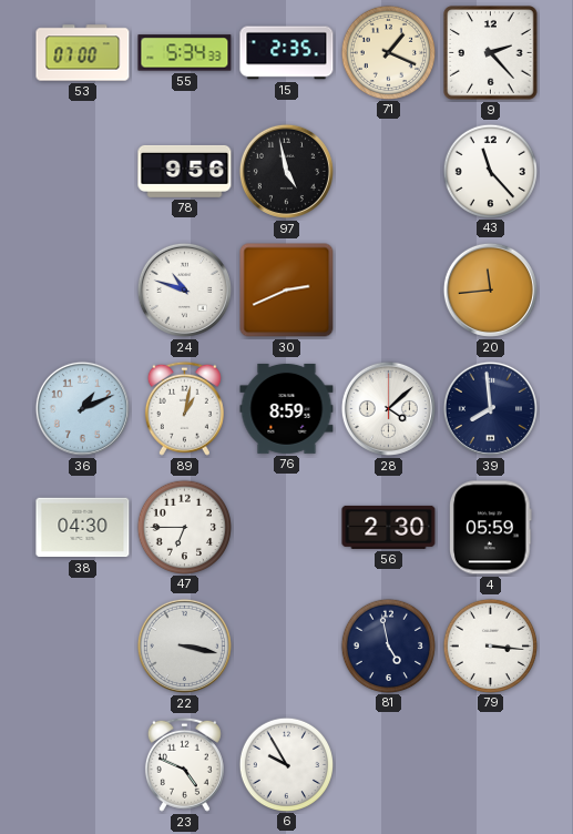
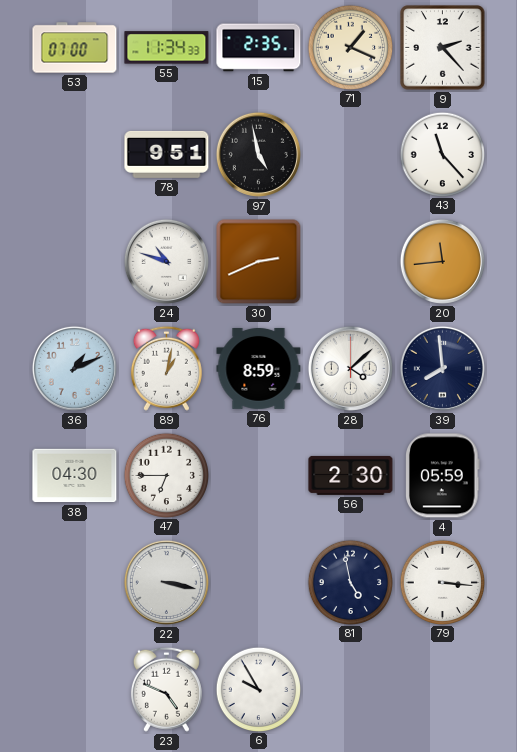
55: 5:34 -> 11:34
78: 9:56 -> 9:51
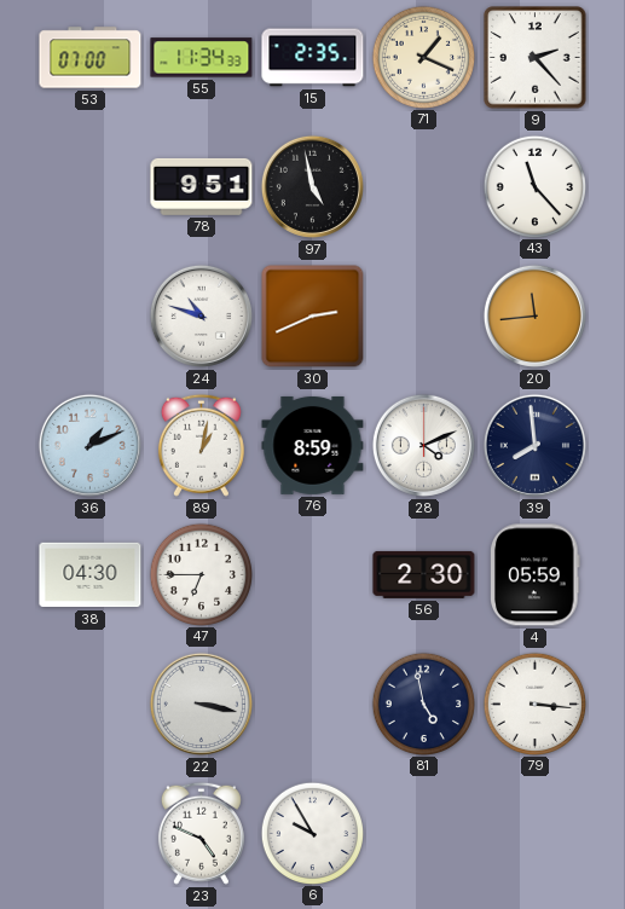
28: 4:08 -> 4:11
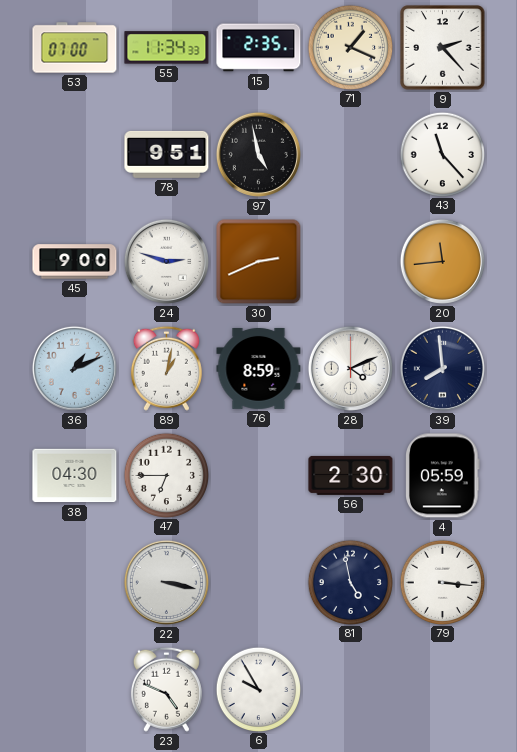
45: none -> 9:00
24: 10:48 -> 2:48
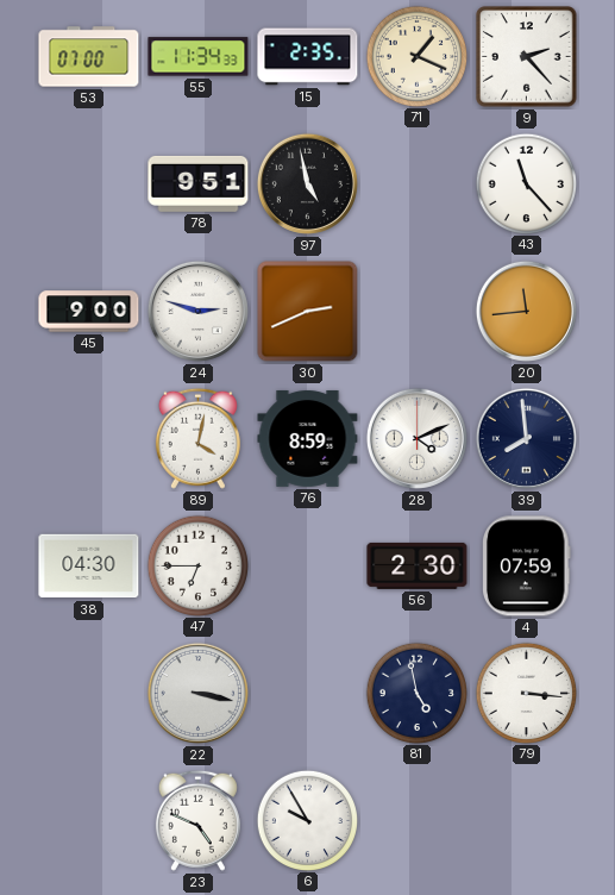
36: 1:11 -> none
89: 1:02 -> 4:02
4: 05:59 -> 07:59
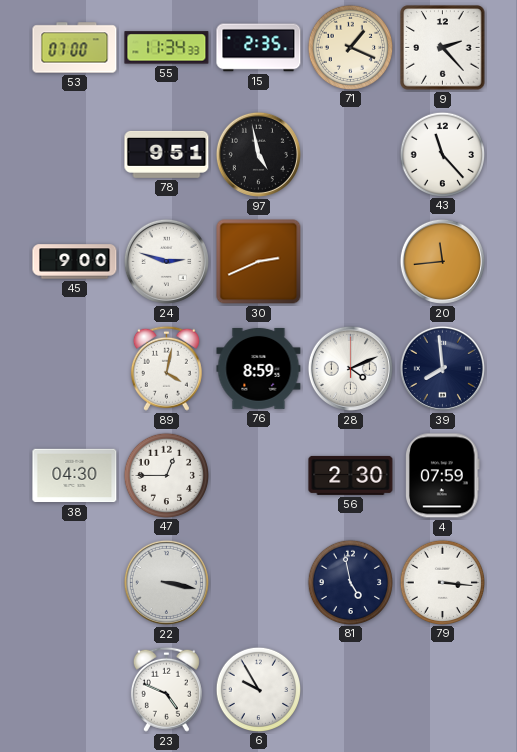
47: 6:45 -> 12:45
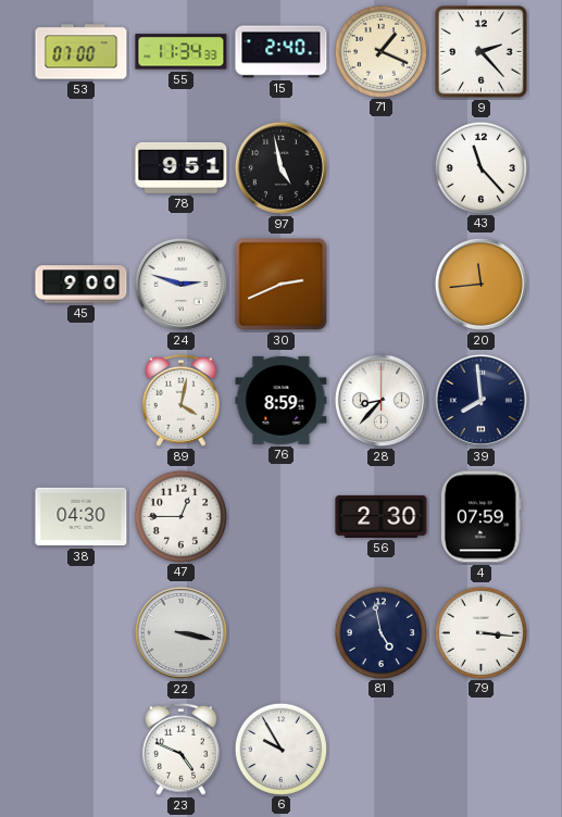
15: 2:35 -> 2:40
28: 4:11 -> 8:37
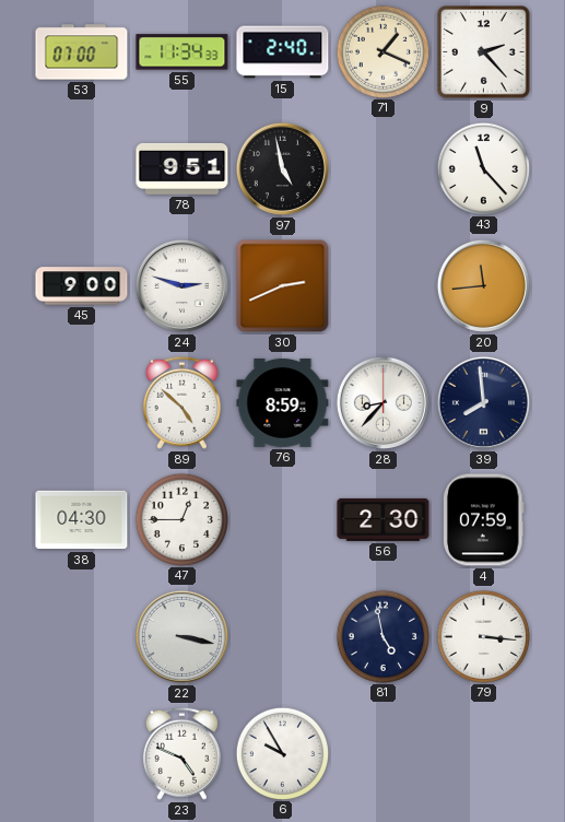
89: 4:02 -> 4:52
